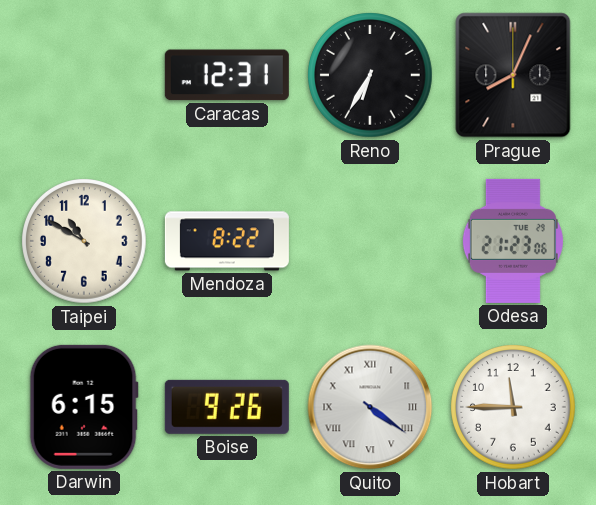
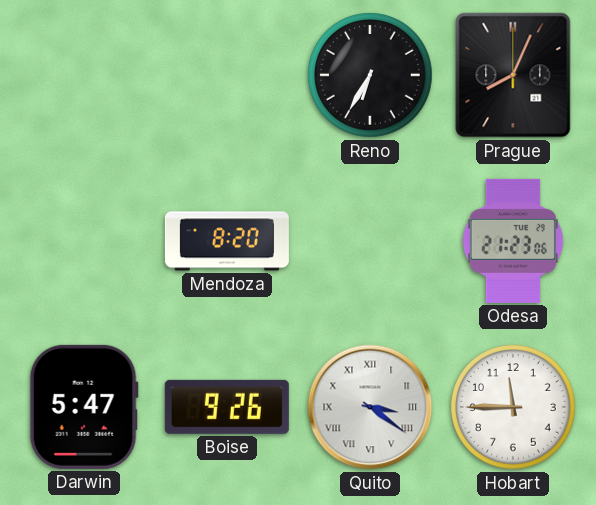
Caracas: 12:31 -> none
Taipei: 10:50 -> none
Mendoza: 8:22 -> 8:20
Darwin: 6:15 -> 5:47
Quito: 4:21 -> 3:21
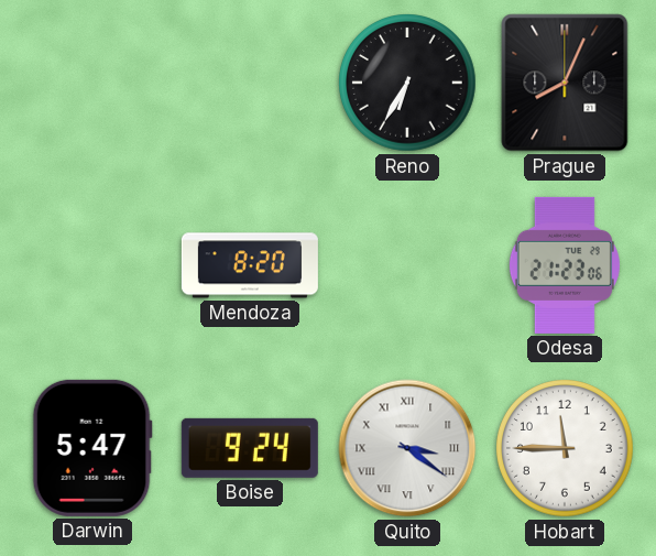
Boise: 9:26 -> 9:24
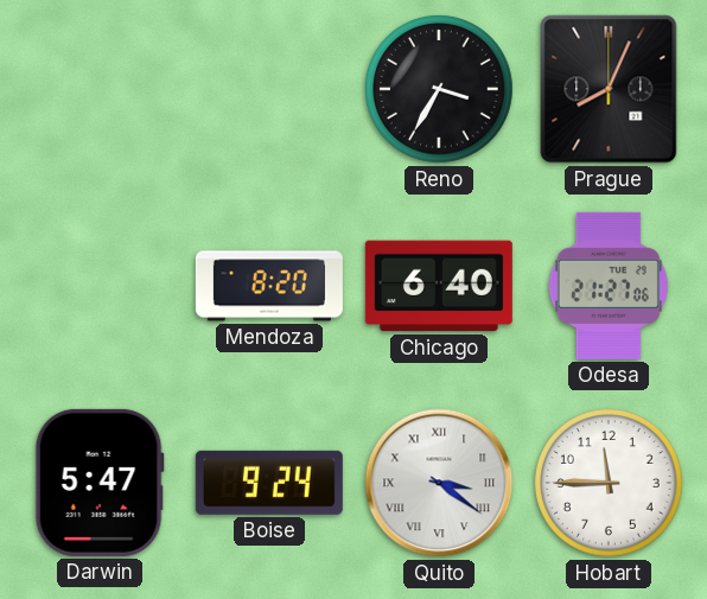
Reno: 6:35 -> 3:35
Chicago: none -> 6:40
Odesa: 21:23 -> 21:27
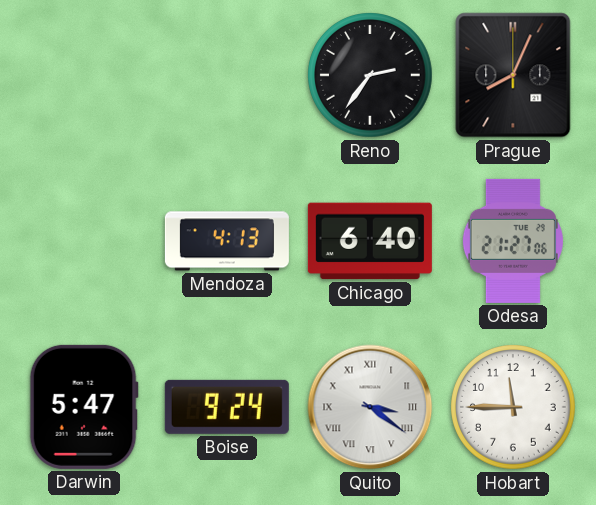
Reno: 3:35 -> 2:36
Mendoza: 8:20 -> 4:13
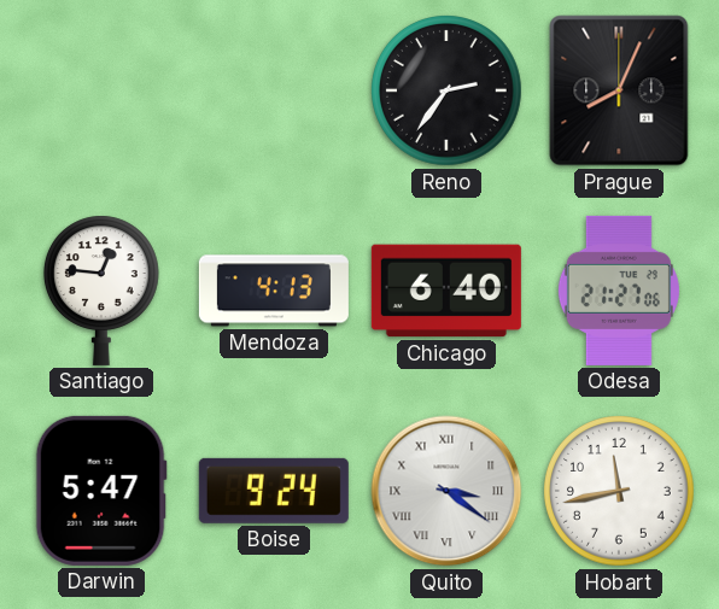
Santiago: none -> 12:46
Hobart: 11:45 -> 11:43
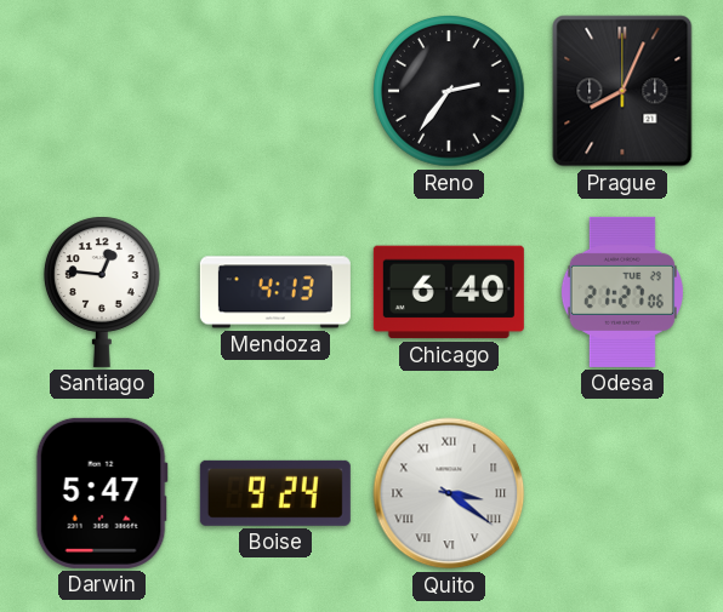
Hobart: 11:43 -> none
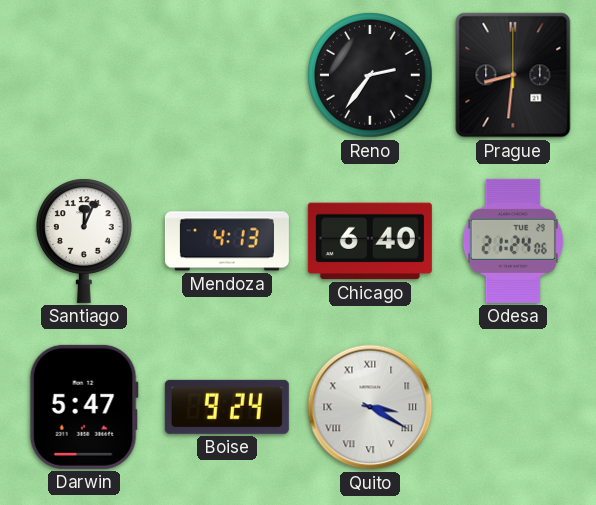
Prague: 8:04 -> 8:31
Santiago: 12:46 -> 12:04
Odesa: 21:27 -> 21:24
Quito: 3:21 -> 3:20
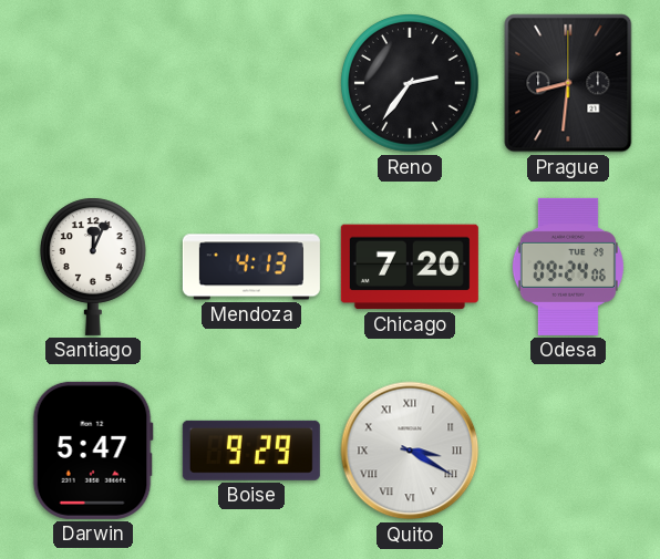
Chicago: 6:40 -> 7:20
Odesa: 21:24 -> 09:24
Boise: 9:24 -> 9:29
